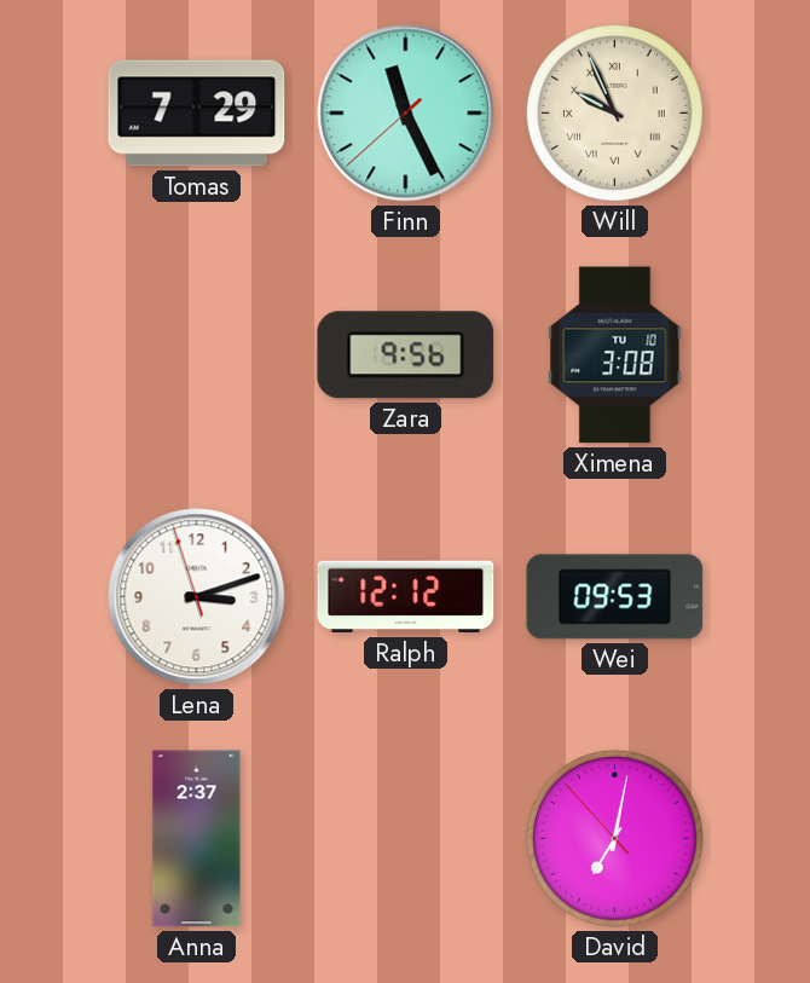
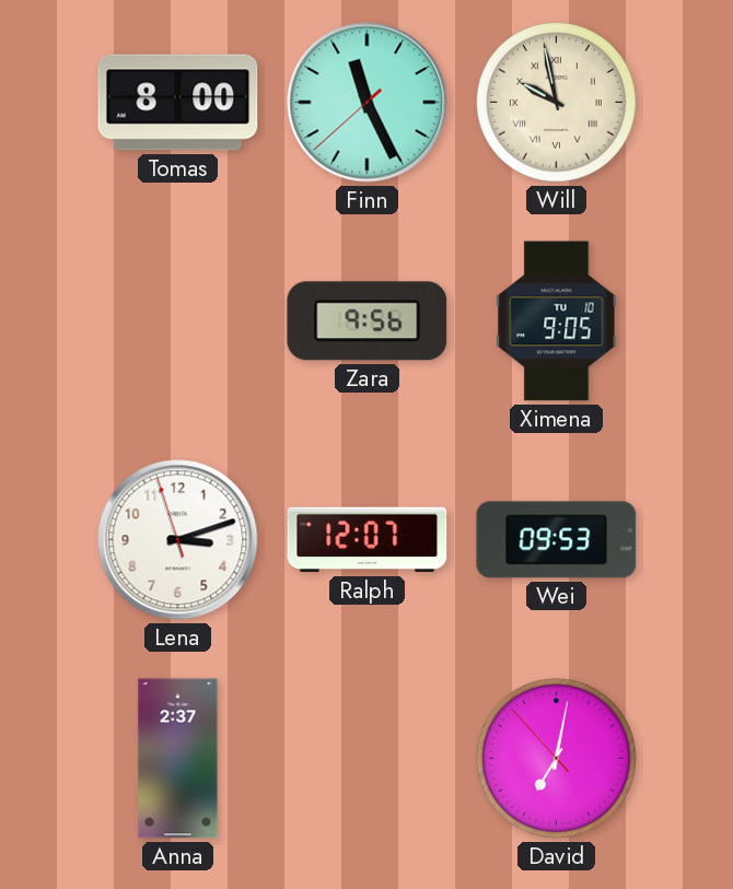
Tomas: 7:29 -> 8:00
Will: 9:56 -> 9:58
Ximena: 3:08 -> 9:05
Ralph: 12:12 -> 12:07
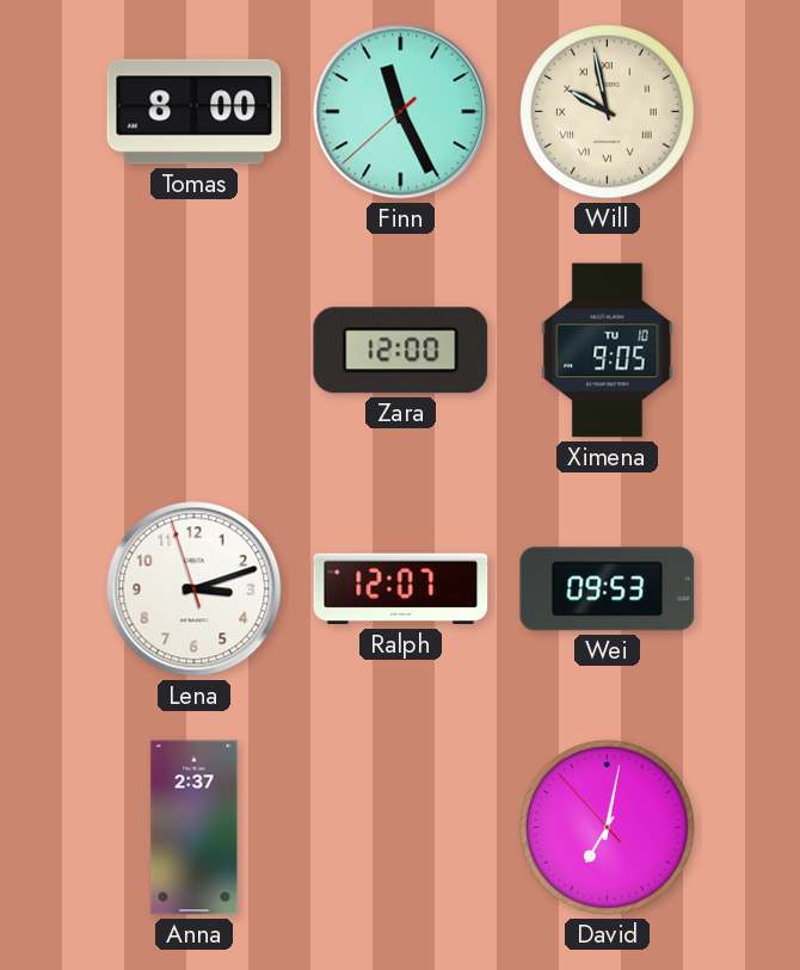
Zara: 9:56 -> 12:00
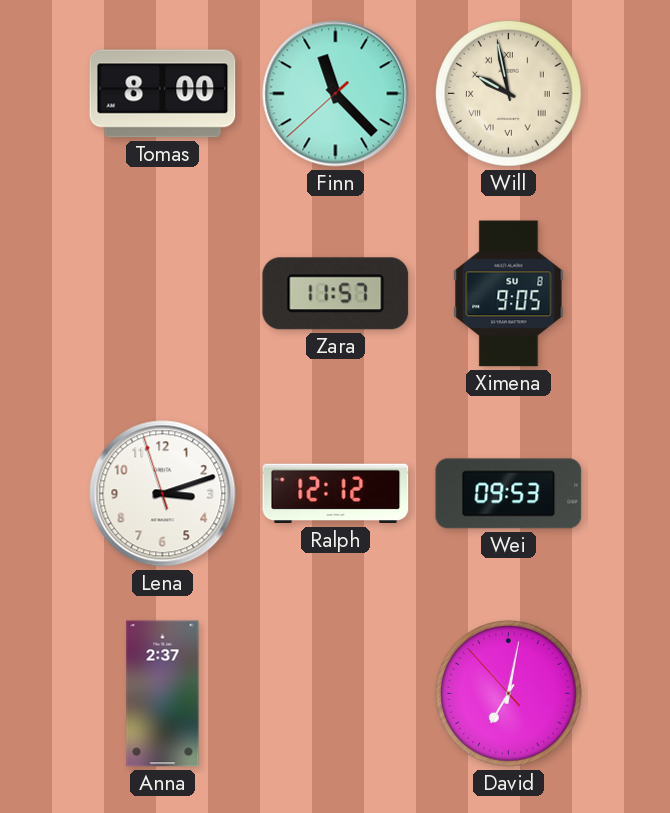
Finn: 11:25 -> 11:22
Zara: 12:00 -> 11:57
Ximena date: TU 10 -> SU 8
Ralph: 12:07 -> 12:12
